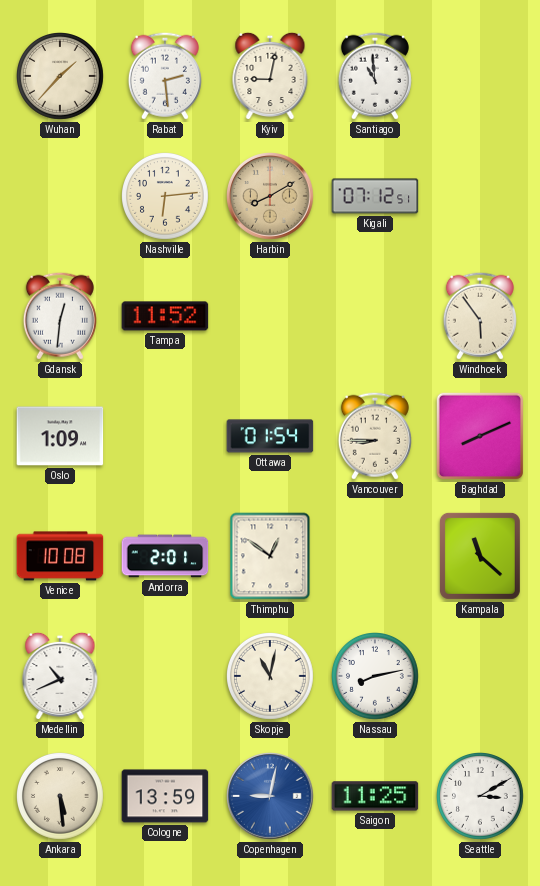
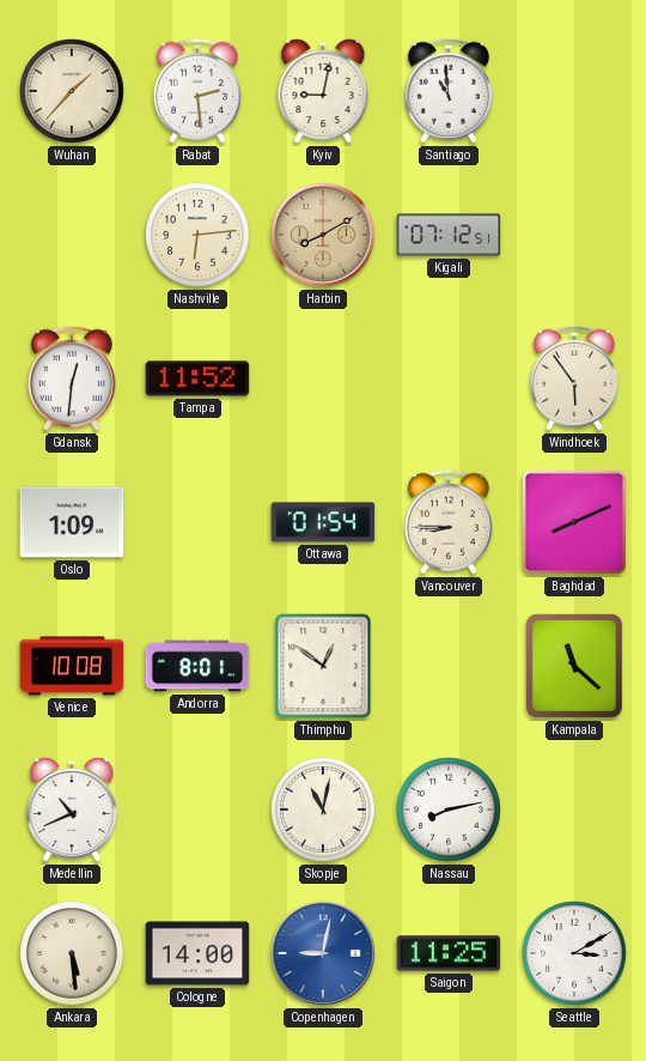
Andorra: 2:01 -> 8:01
Cologne: 13:59 -> 14:00
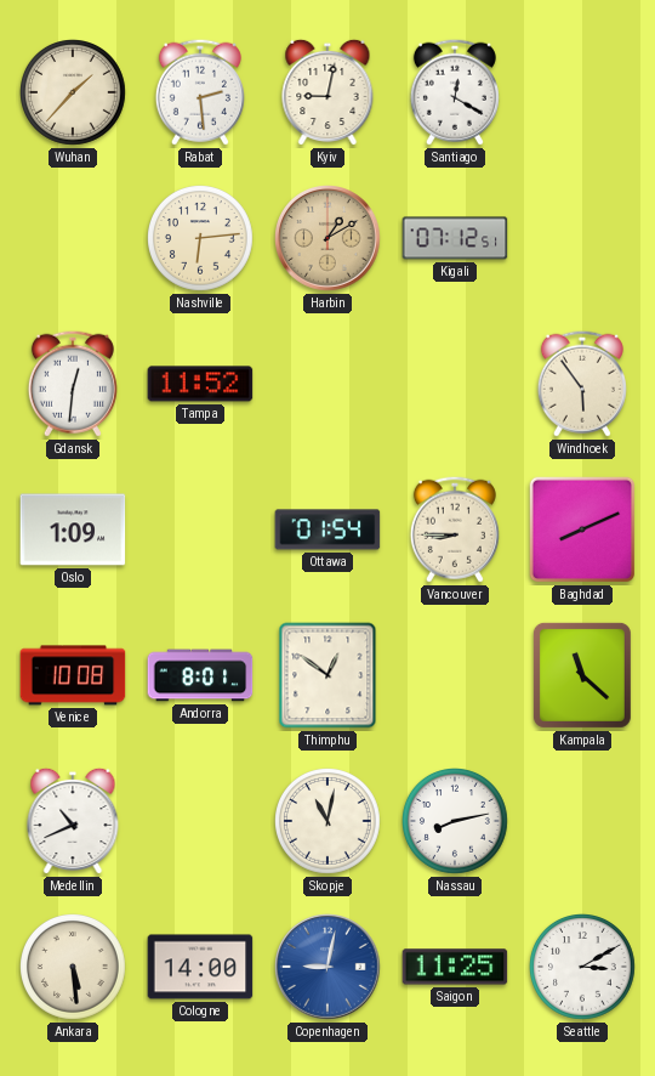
Santiago: 10:59 -> 12:20
Harbin: 8:10 -> 1:10
